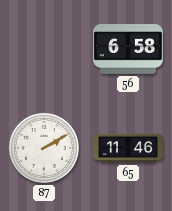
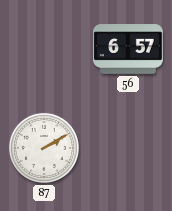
56: 6:58 -> 6:57
65: 11:46 -> none
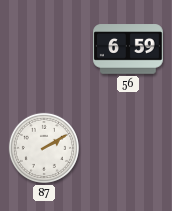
56: 6:57 -> 6:59
